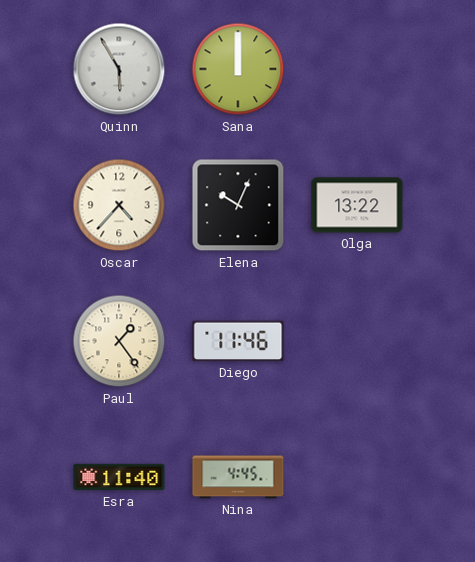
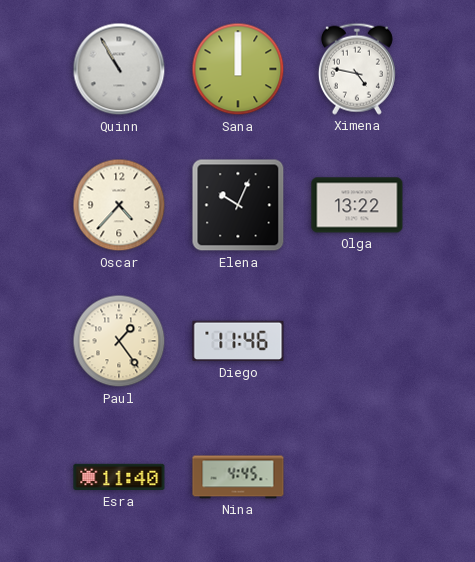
Quinn: 5:55 -> 10:55
Ximena: none -> 4:47
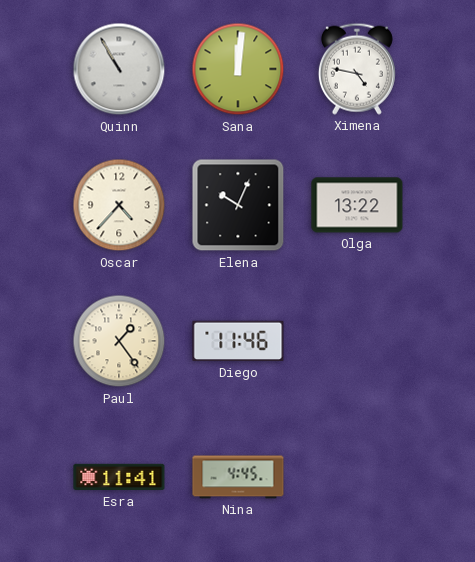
Sana: 12:00 -> 12:01
Esra: 11:40 -> 11:41
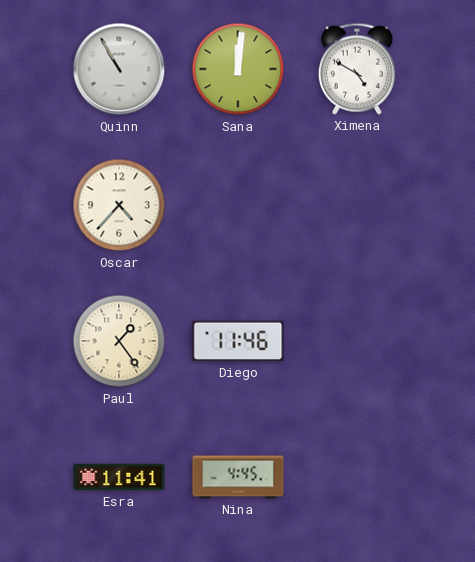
Ximena: 4:47 -> 4:50
Elena: 10:04 -> none
Olga: 13:22 -> none
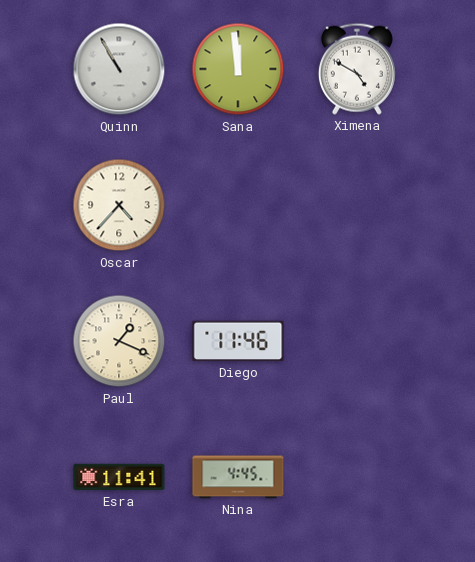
Sana: 12:01 -> 11:59
Paul: 1:24 -> 1:19
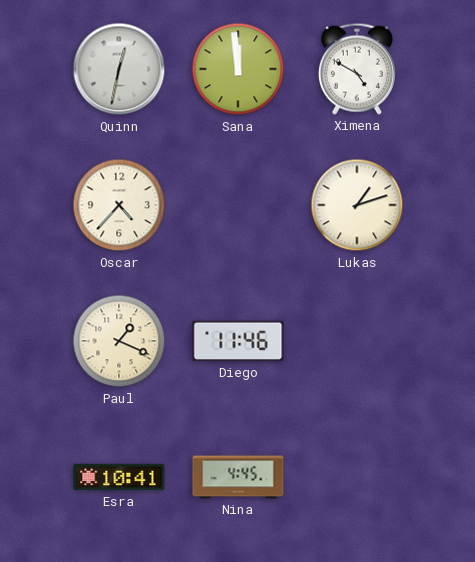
Quinn: 10:55 -> 12:32
Lukas: none -> 1:12
Esra: 11:41 -> 10:41
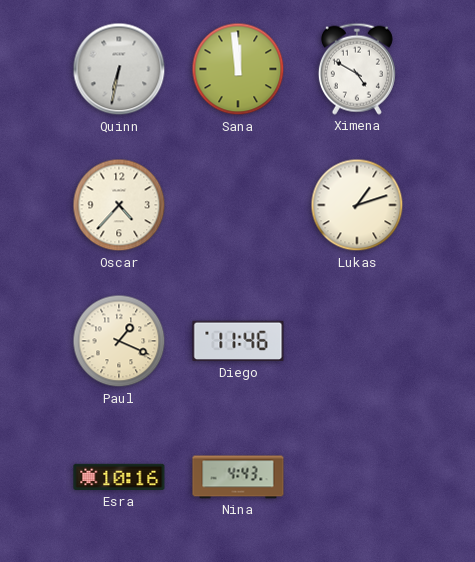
Quinn: 12:32 -> 6:32
Esra: 10:41 -> 10:16
Nina: 4:45 -> 4:43
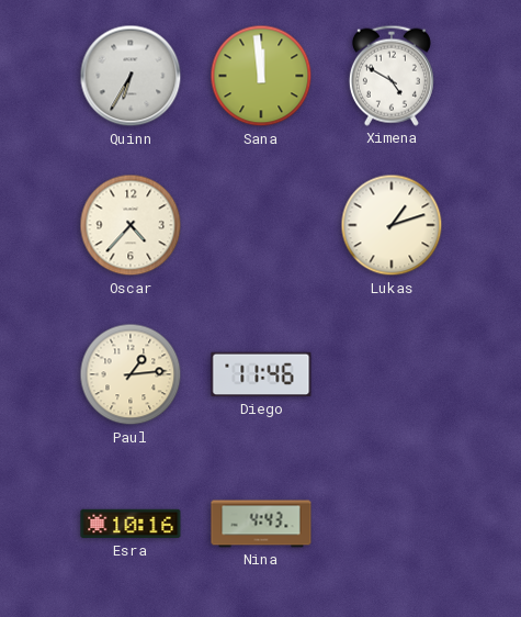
Quinn: 6:32 -> 6:35
Paul: 1:19 -> 1:14
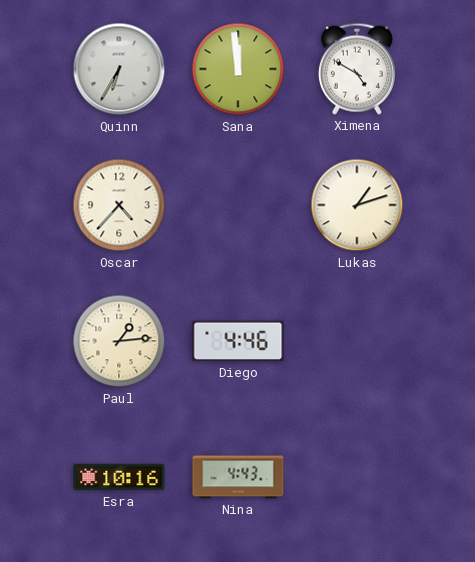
Diego: 11:46 -> 4:46
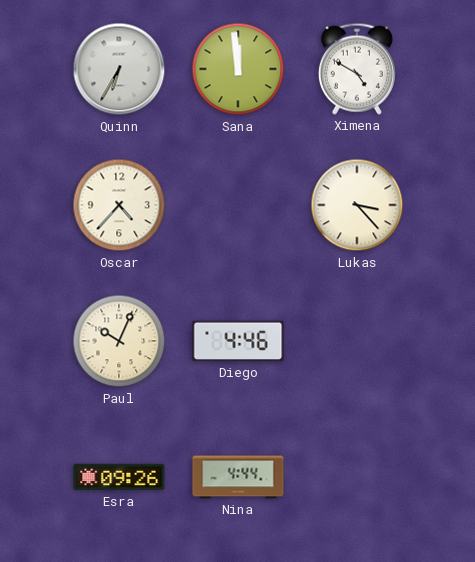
Lukas: 1:12 -> 3:23
Paul: 1:14 -> 10:04
Esra: 10:16 -> 09:26
Nina: 4:43 -> 4:44
